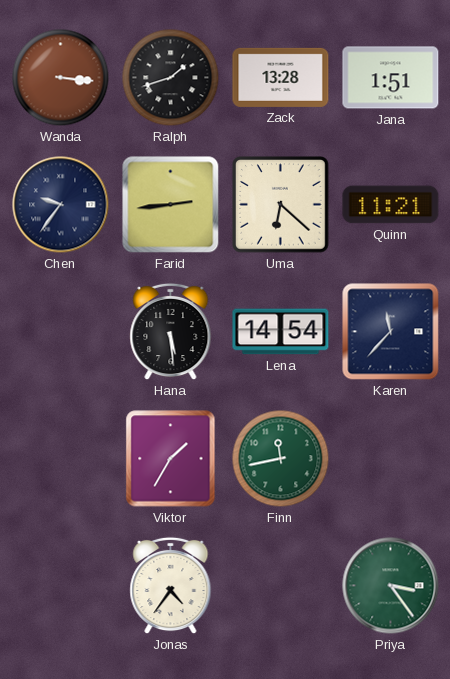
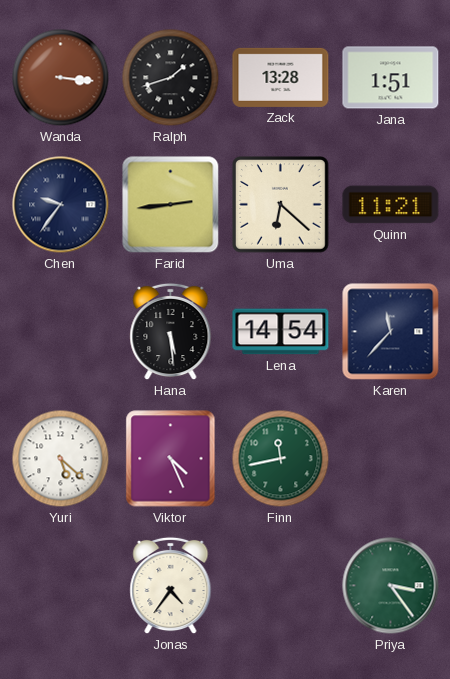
Yuri: none -> 5:22
Viktor: 1:35 -> 4:26
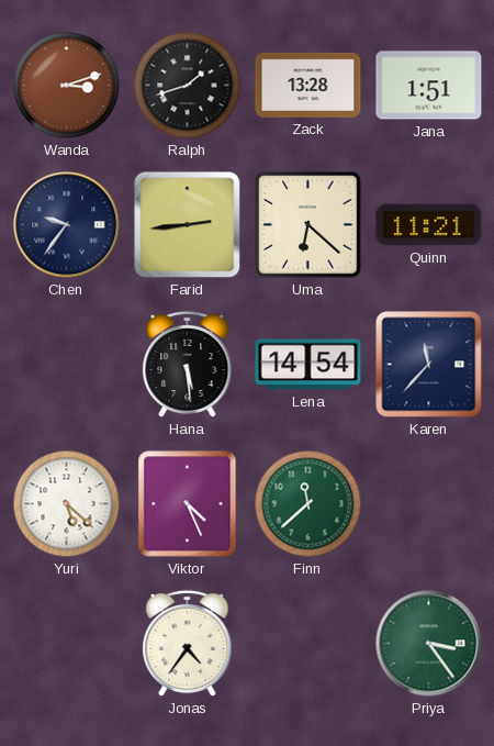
Wanda: 3:16 -> 3:12
Finn: 11:43 -> 11:38
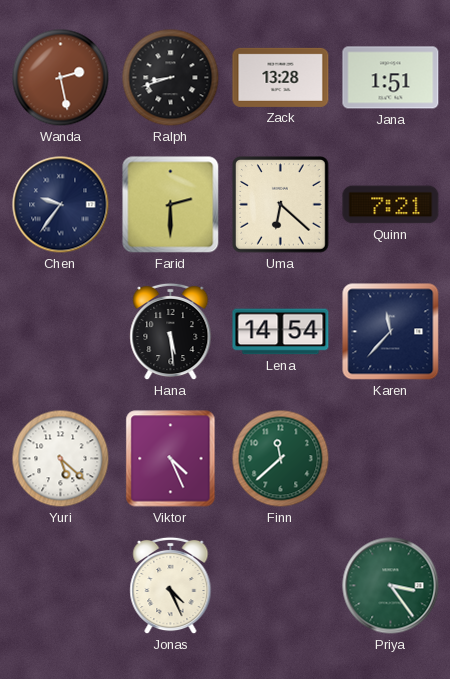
Wanda: 3:12 -> 2:28
Ralph: 1:42 -> 8:42
Farid: 2:44 -> 2:30
Quinn: 11:21 -> 7:21
Jonas: 4:36 -> 4:26
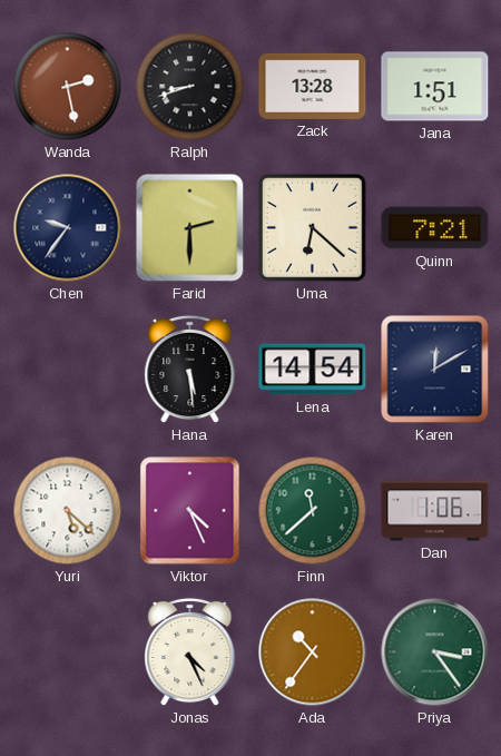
Karen: 11:37 -> 12:10
Dan: none -> 1:06
Ada: none -> 10:36
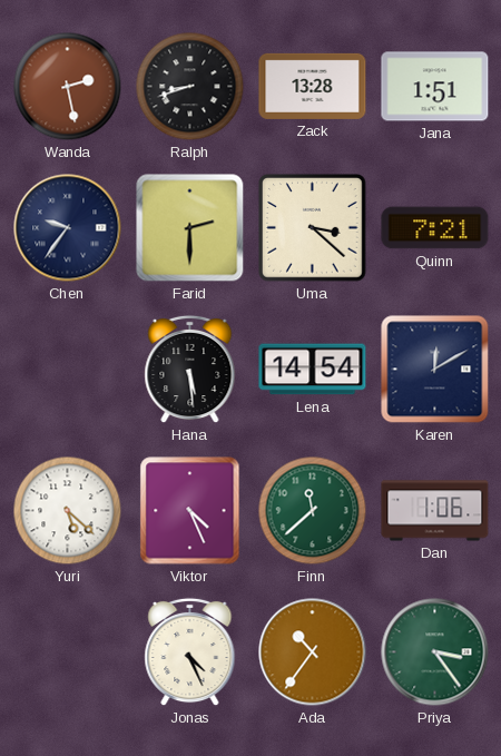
Uma: 6:22 -> 3:22
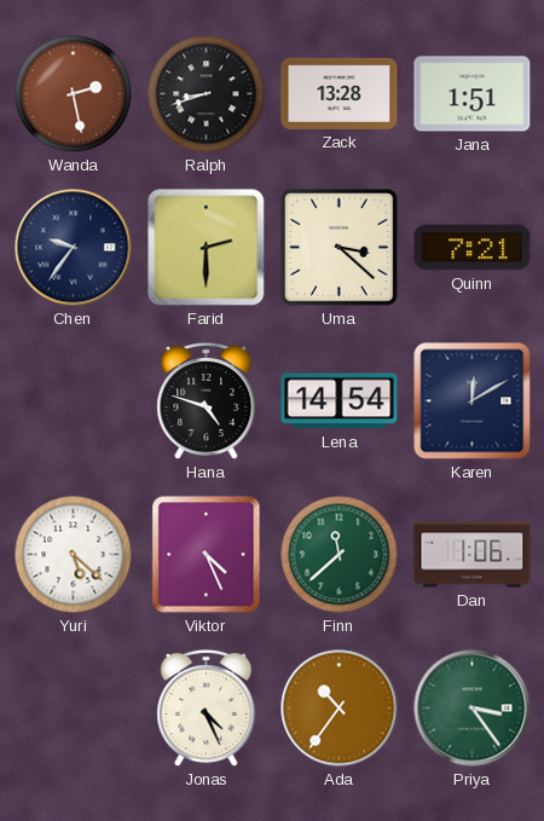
Hana: 5:29 -> 4:48
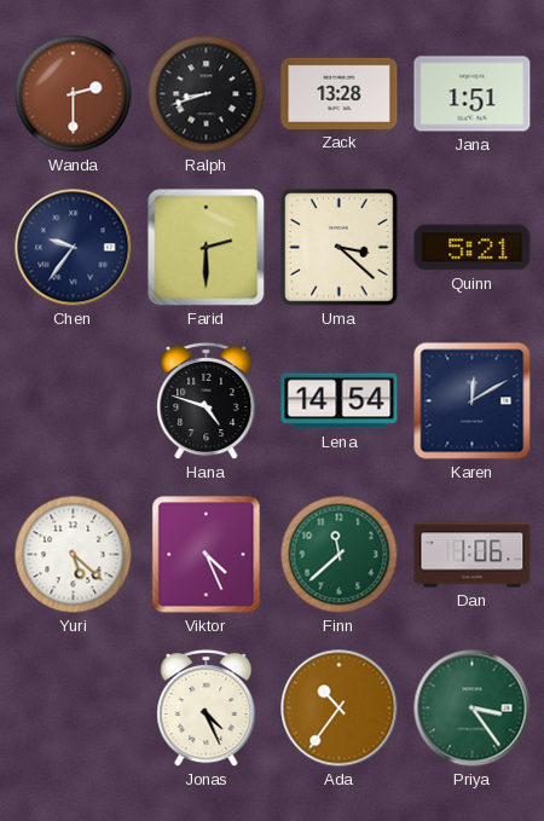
Wanda: 2:28 -> 2:30
Quinn: 7:21 -> 5:21
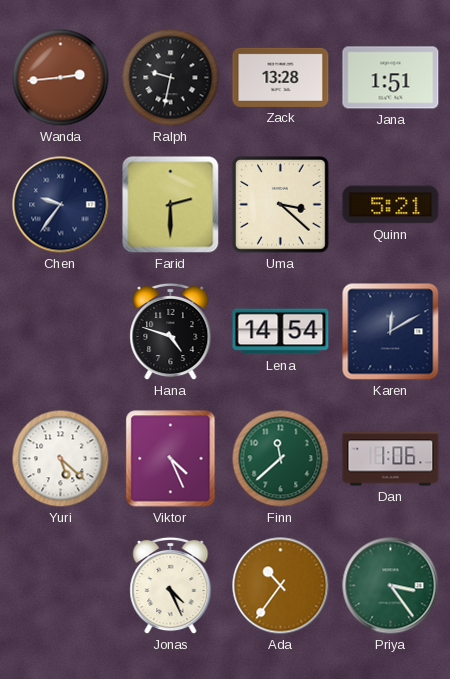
Wanda: 2:30 -> 2:44
Ralph: 8:42 -> 9:32
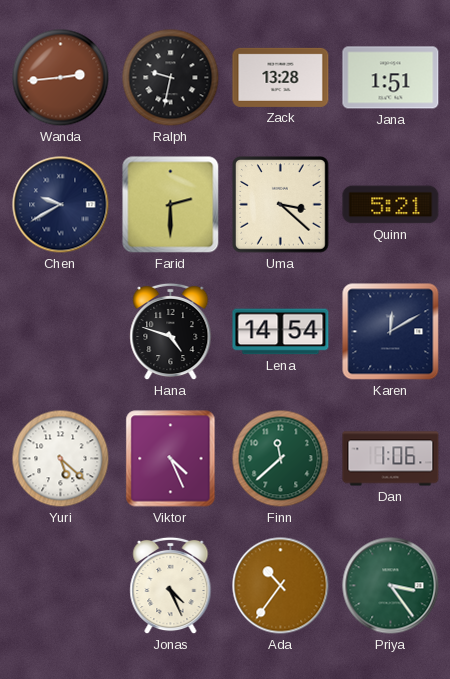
Chen: 9:36 -> 9:40
